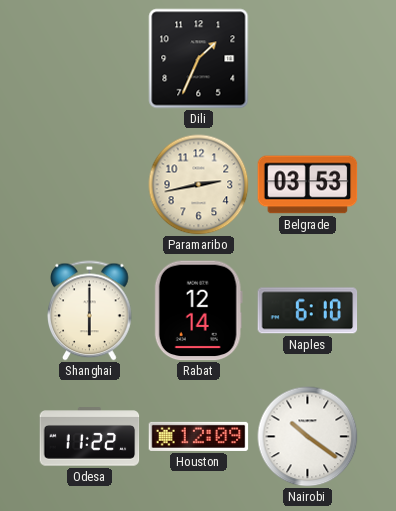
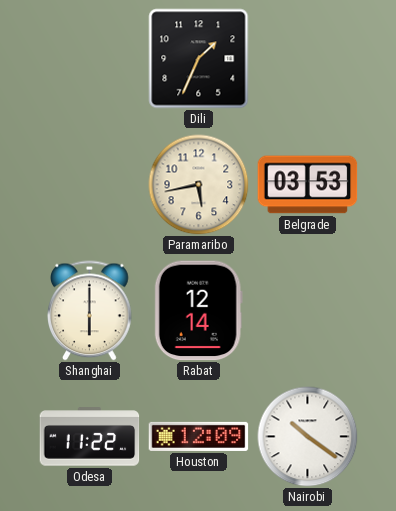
Paramaribo: 2:43 -> 5:43
Naples: 6:10 -> none
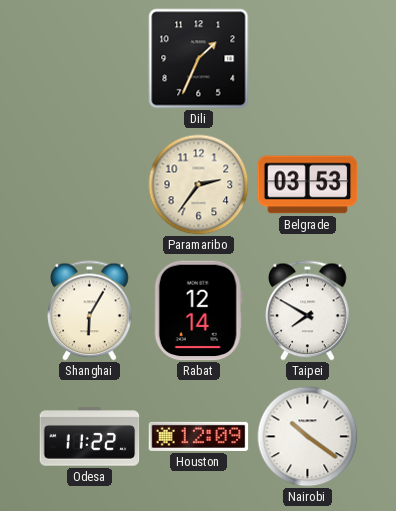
Paramaribo: 5:43 -> 2:36
Shanghai: 6:00 -> 6:05
Taipei: none -> 7:50
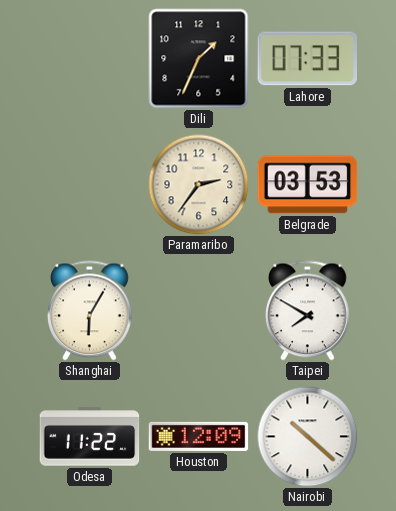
Lahore: none -> 07:33
Rabat: 12:14 -> none
Nairobi: 10:21 -> 10:22
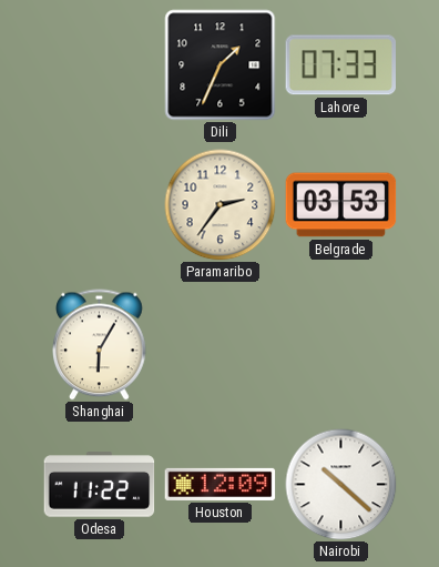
Taipei: 7:50 -> none
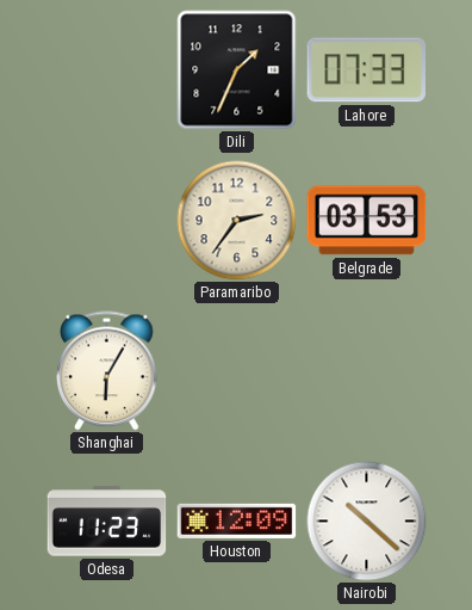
Odesa: 11:22 -> 11:23
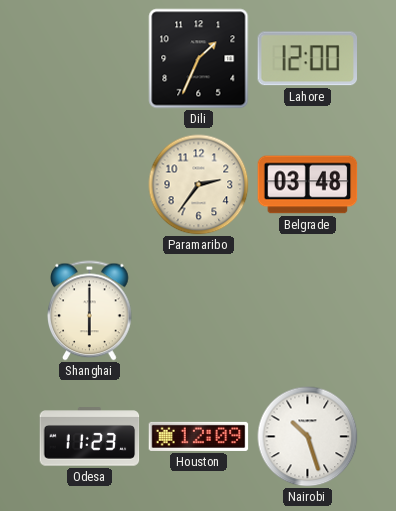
Lahore: 07:33 -> 12:00
Belgrade: 03:53 -> 03:48
Shanghai: 6:05 -> 6:00
Nairobi: 10:22 -> 10:27
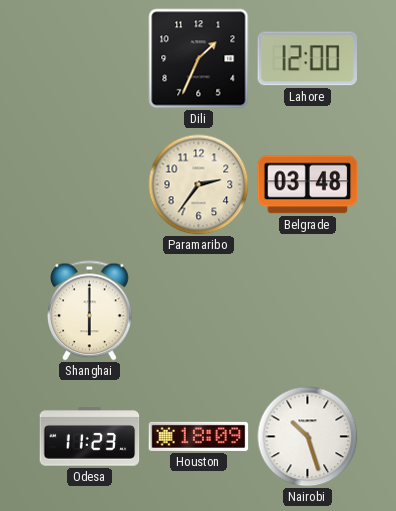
Houston: 12:09 -> 18:09
